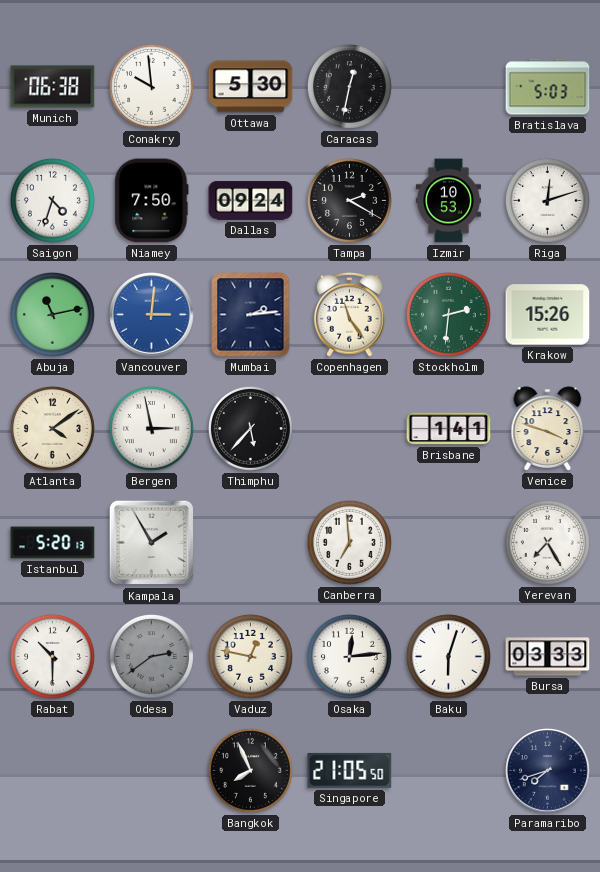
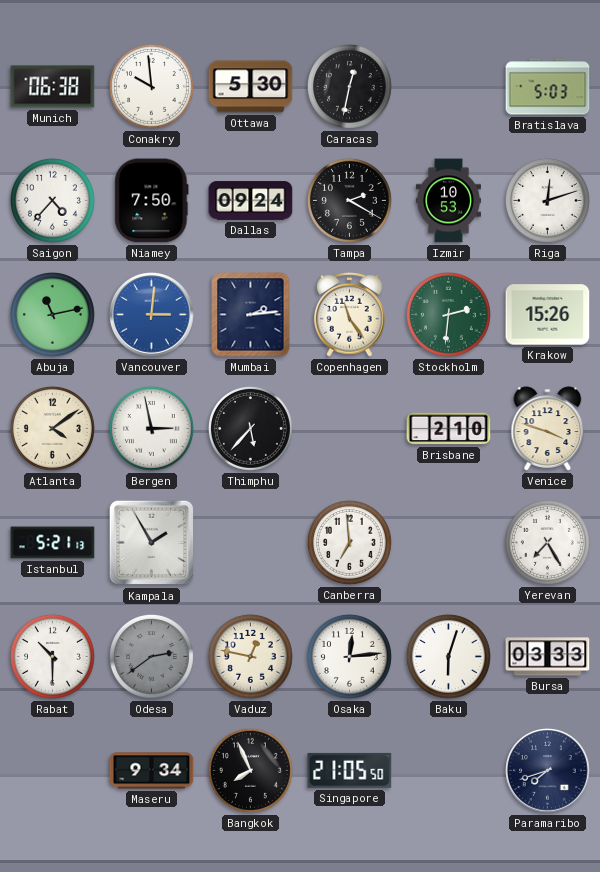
Saigon: 4:33 -> 4:37
Brisbane: 1:41 -> 2:10
Istanbul: 5:20 -> 5:21
Maseru: none -> 9:34
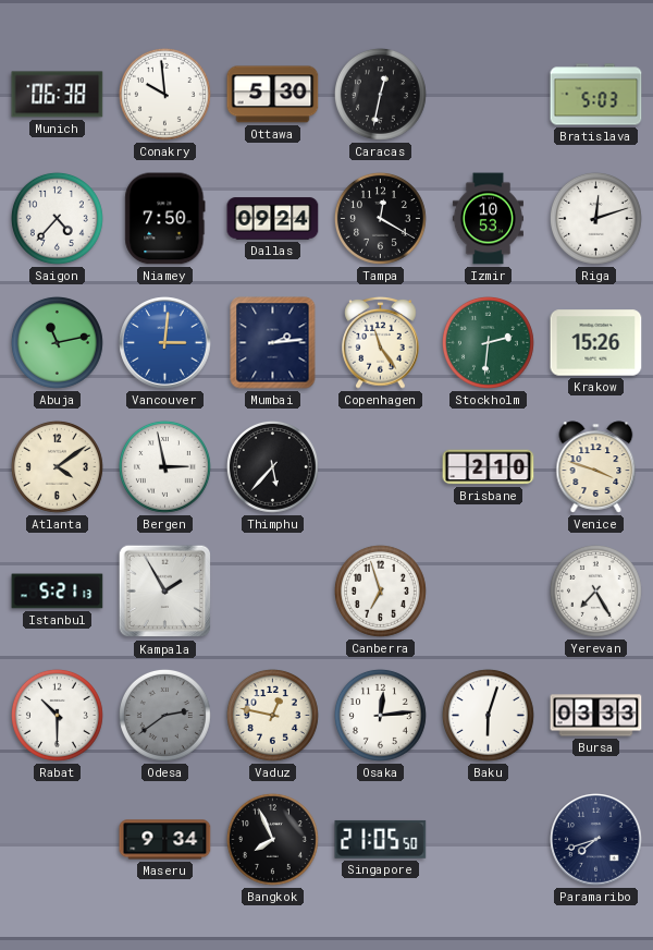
Tampa: 2:20 -> 12:20
Canberra: 6:59 -> 6:57
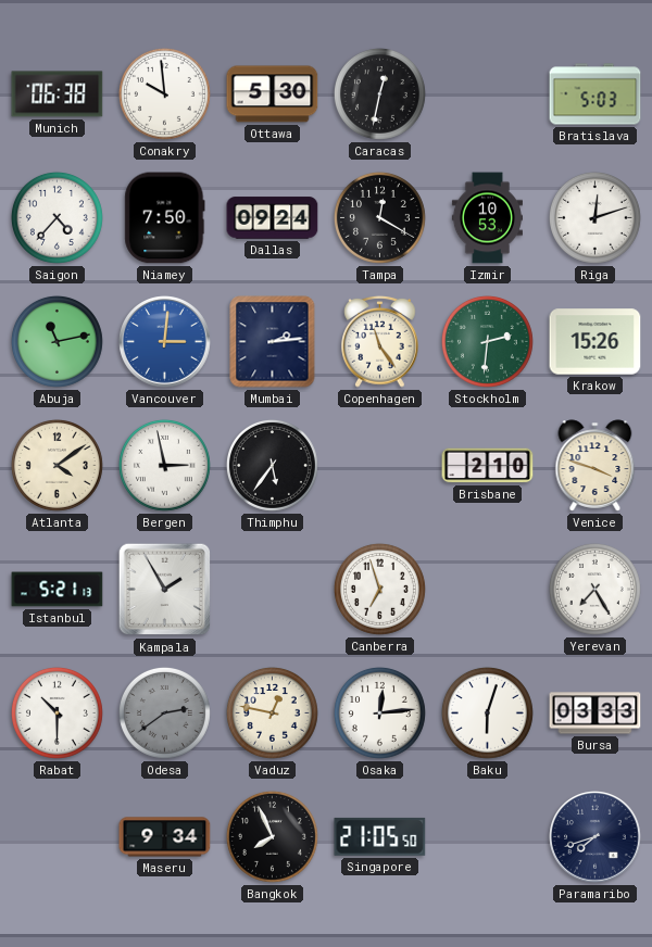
Thimphu: 5:37 -> 5:36
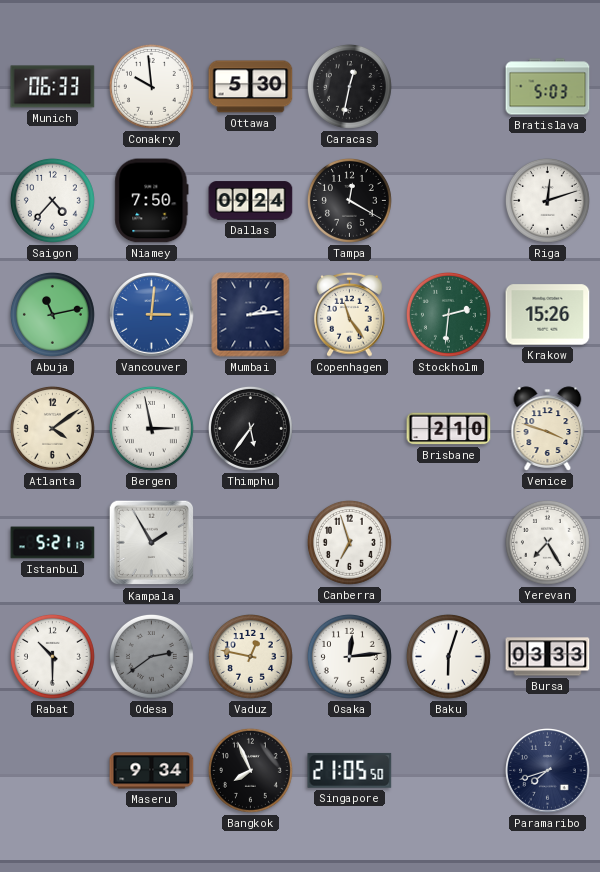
Munich: 06:38 -> 06:33
Izmir: 10:53 -> none
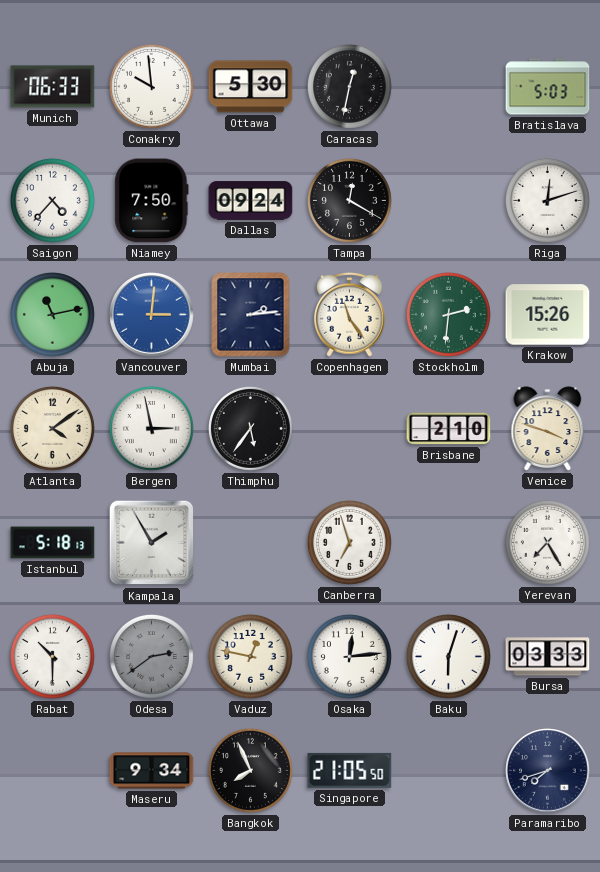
Istanbul: 5:21 -> 5:18
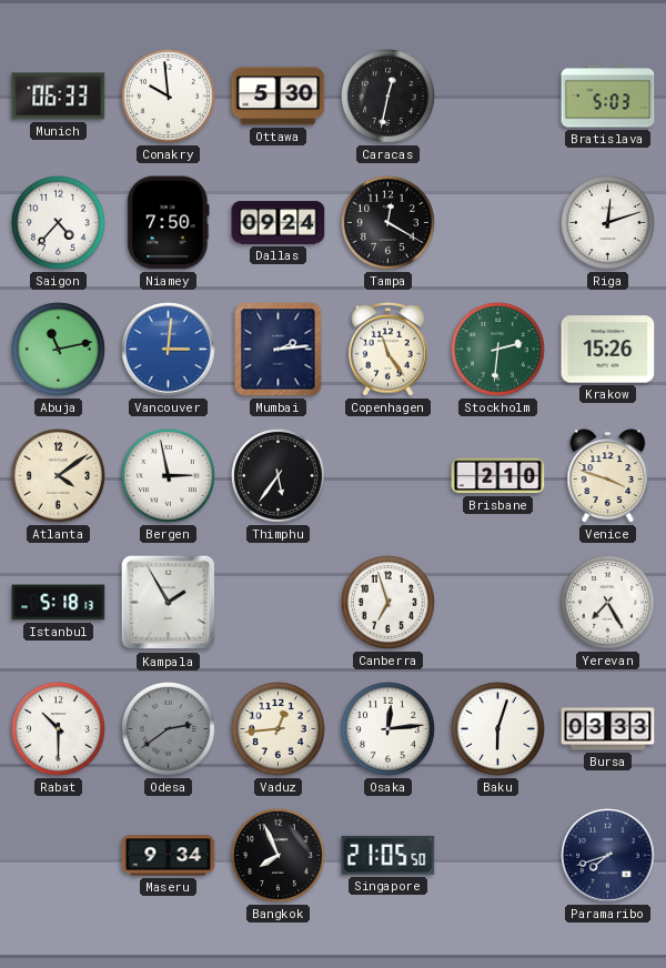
Vaduz: 12:47 -> 12:44
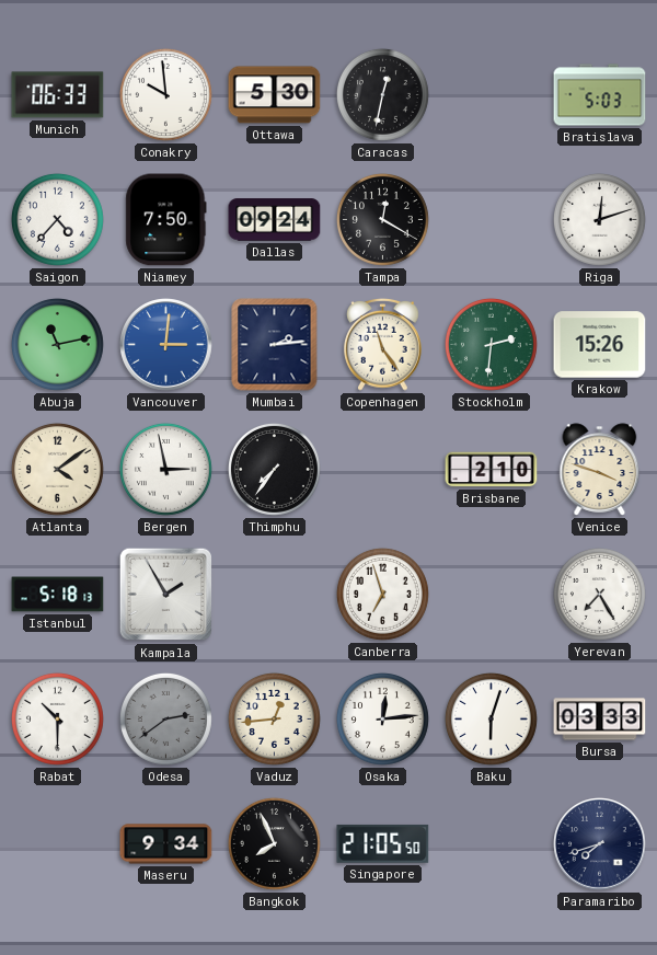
Thimphu: 5:36 -> 7:36
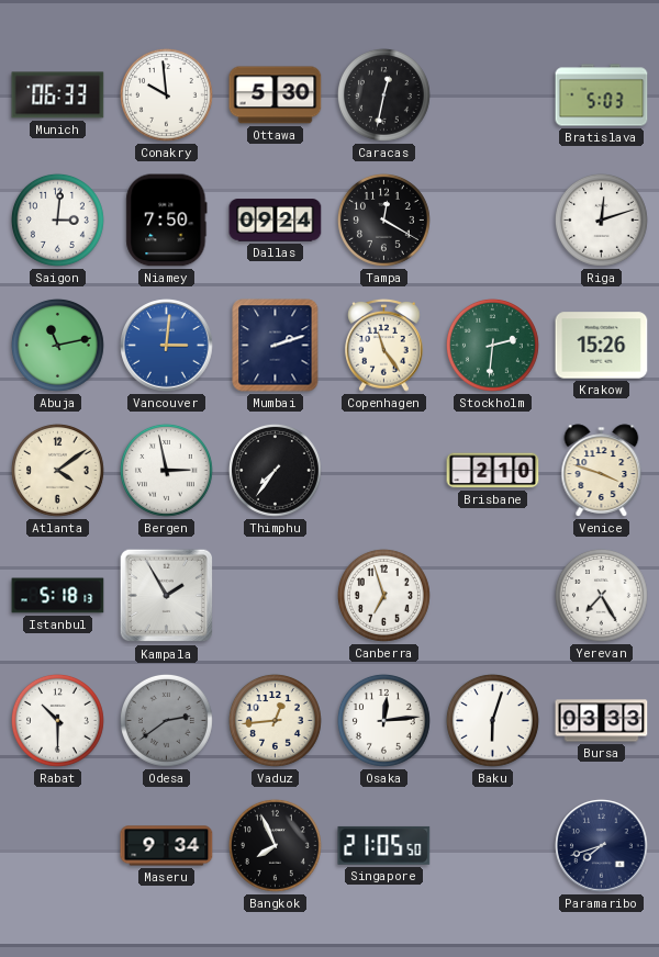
Saigon: 4:37 -> 3:01
Mumbai: 2:14 -> 2:12
